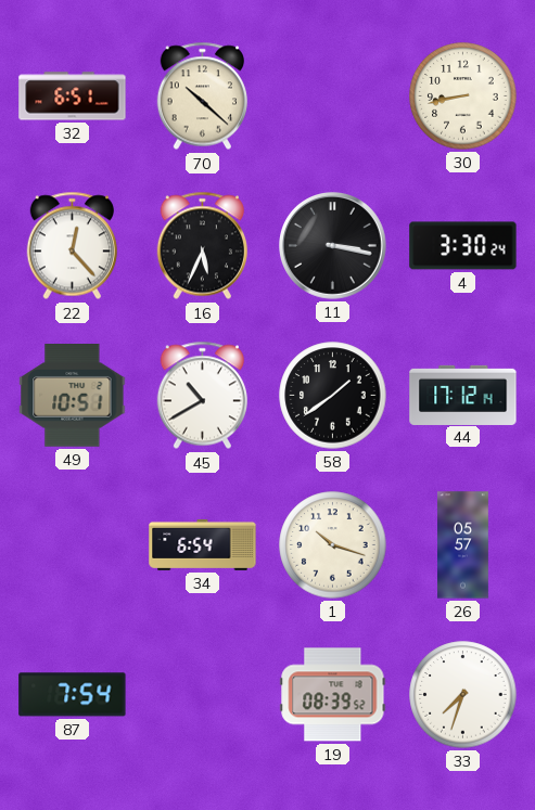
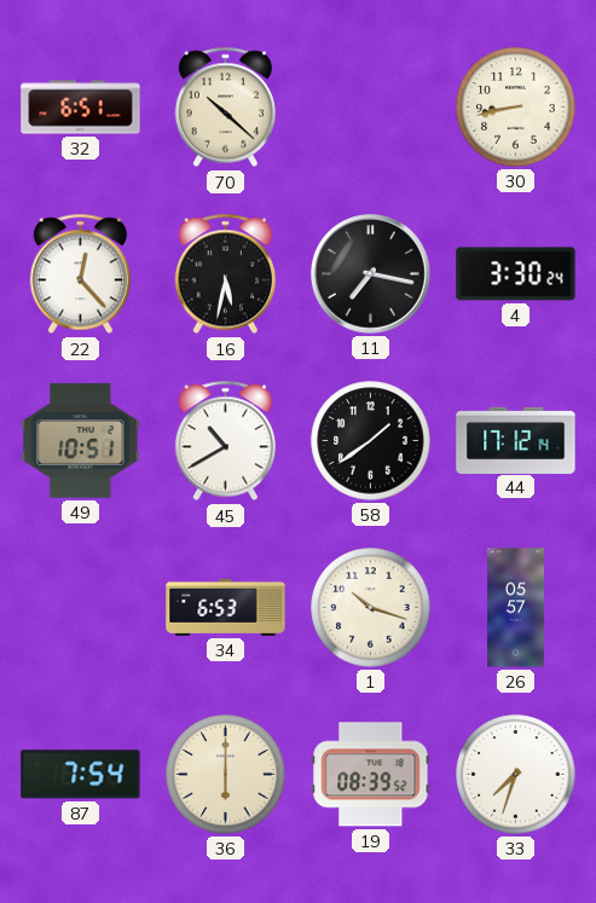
16: 5:34 -> 5:32
11: 3:17 -> 7:17
34: 6:54 -> 6:53
36: none -> 6:00
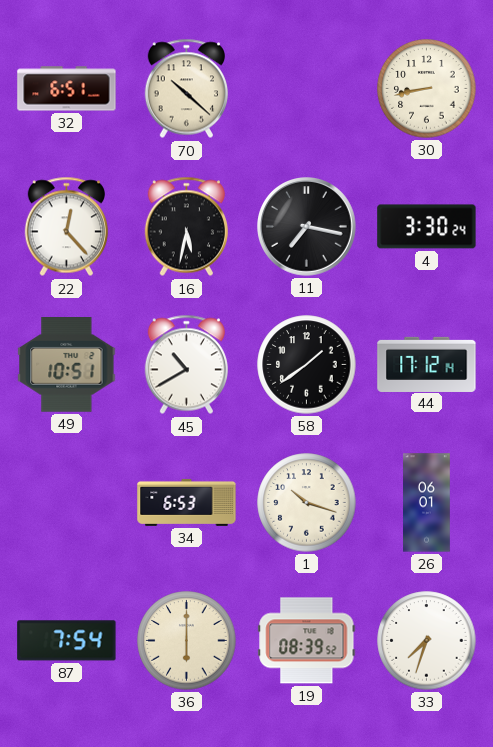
26: 05:57 -> 06:01
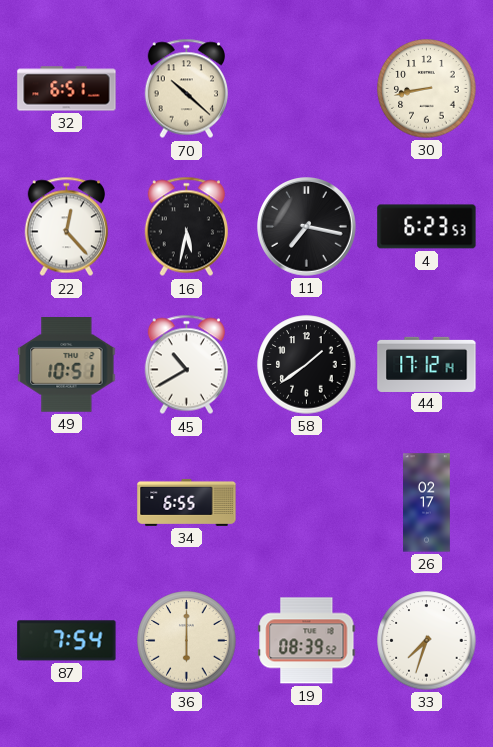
4: 3:30 -> 6:23
34: 6:53 -> 6:55
1: 10:18 -> none
26: 06:01 -> 02:17
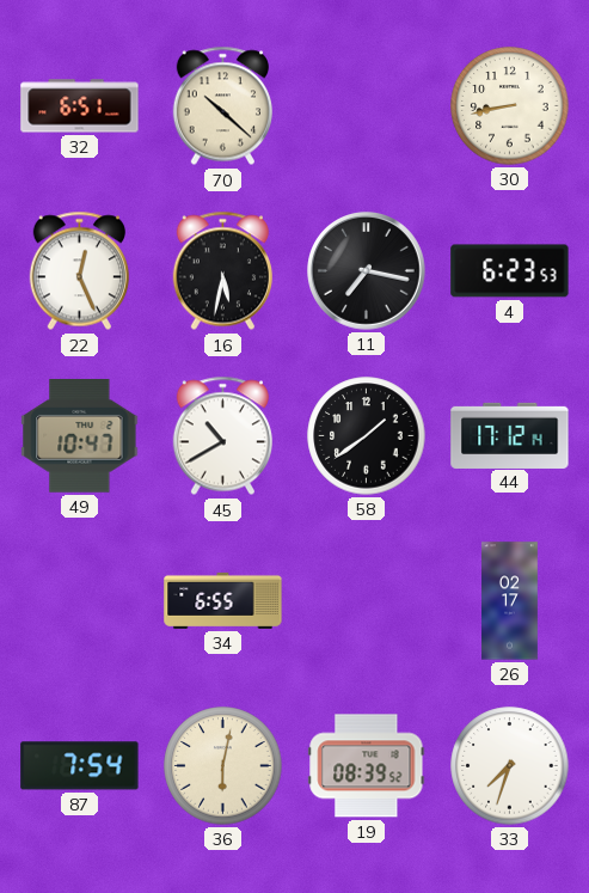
22: 12:23 -> 12:26
49: 10:51 -> 10:47
36: 6:00 -> 6:02
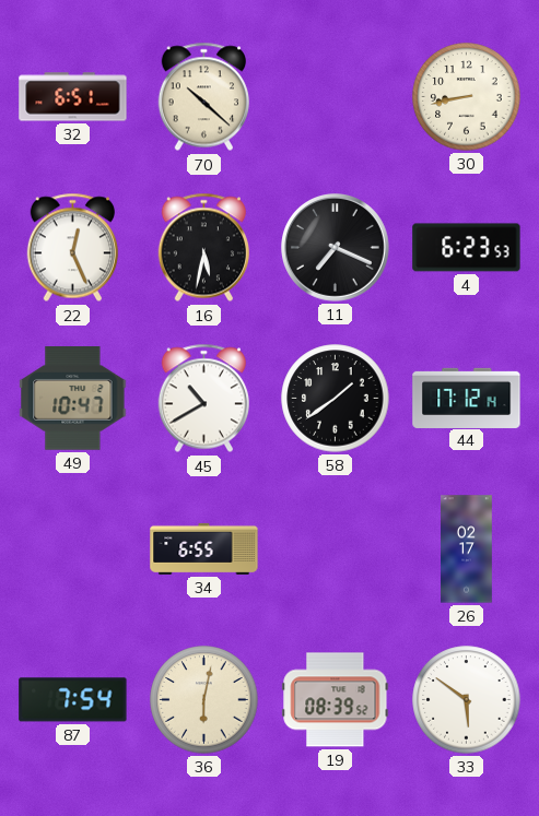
11: 7:17 -> 7:19
33: 7:33 -> 5:51
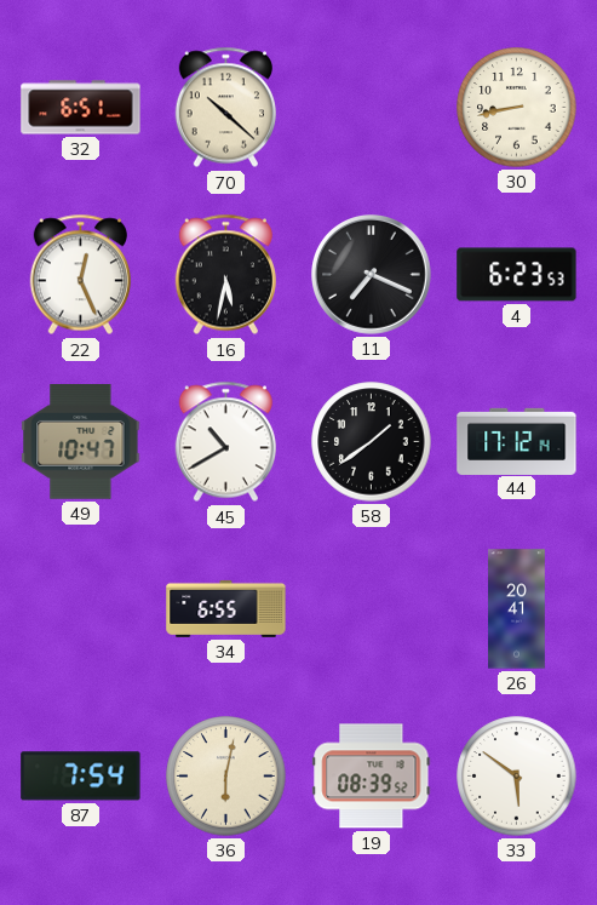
26: 02:17 -> 20:41
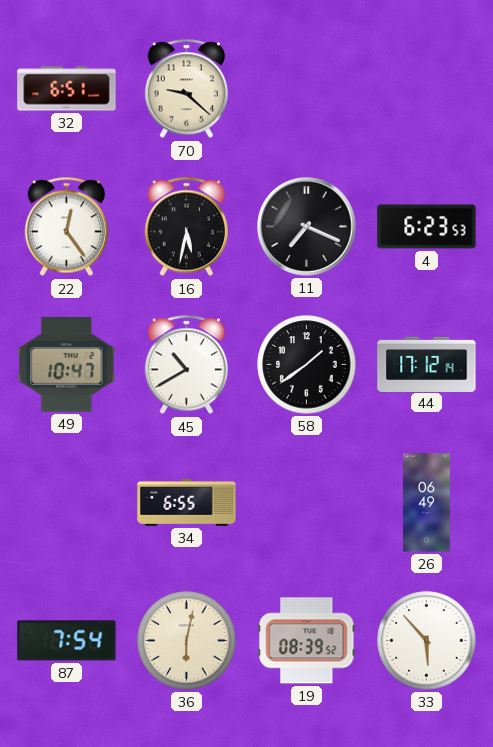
70: 10:22 -> 9:22
30: 8:43 -> none
22: 12:26 -> 12:24
26: 20:41 -> 06:49
33: 5:51 -> 5:53
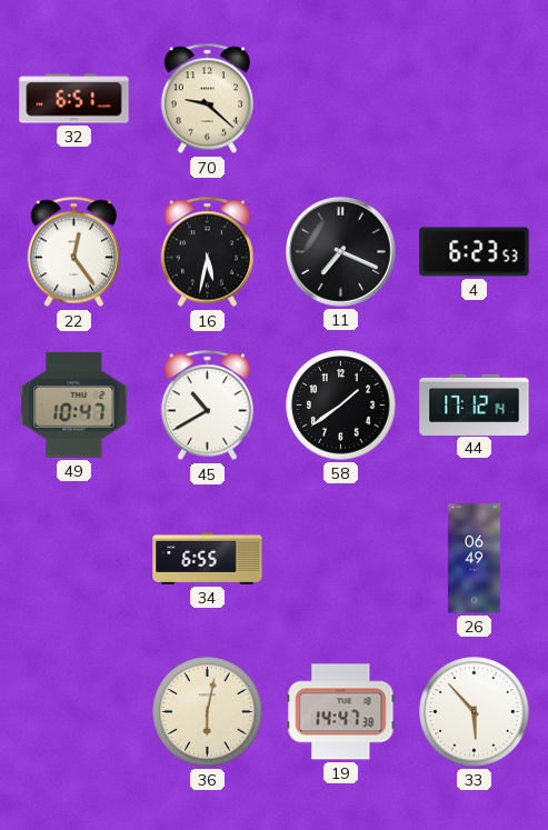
87: 7:54 -> none
19: 08:39 -> 14:47
